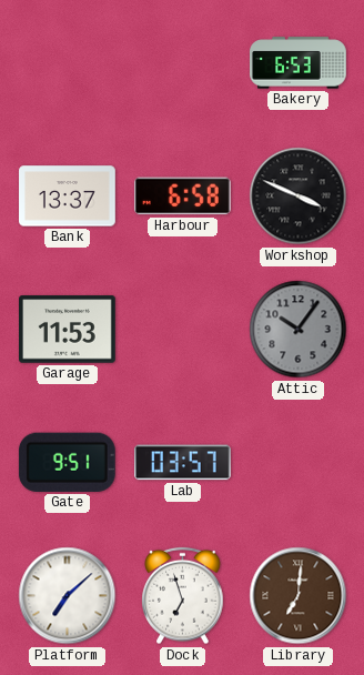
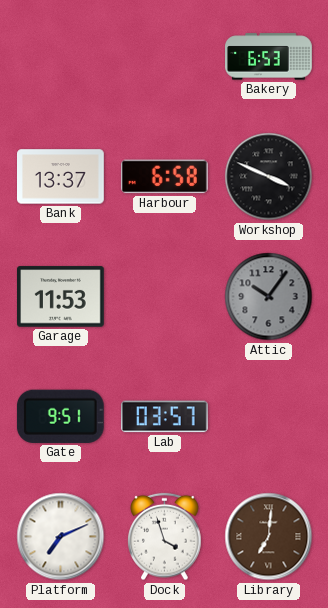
Platform: 7:08 -> 7:11
Dock: 6:57 -> 3:57
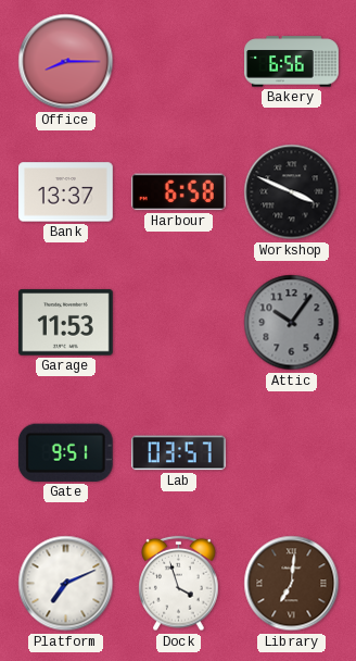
Office: none -> 8:15
Bakery: 6:53 -> 6:56
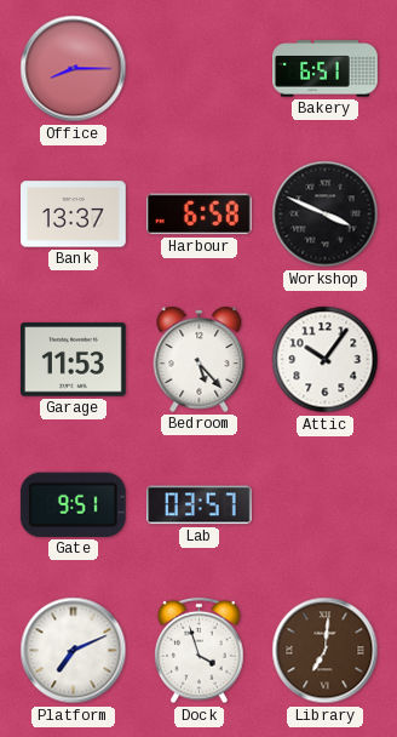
Bakery: 6:56 -> 6:51
Bedroom: none -> 5:23
Attic dial: grey -> white
